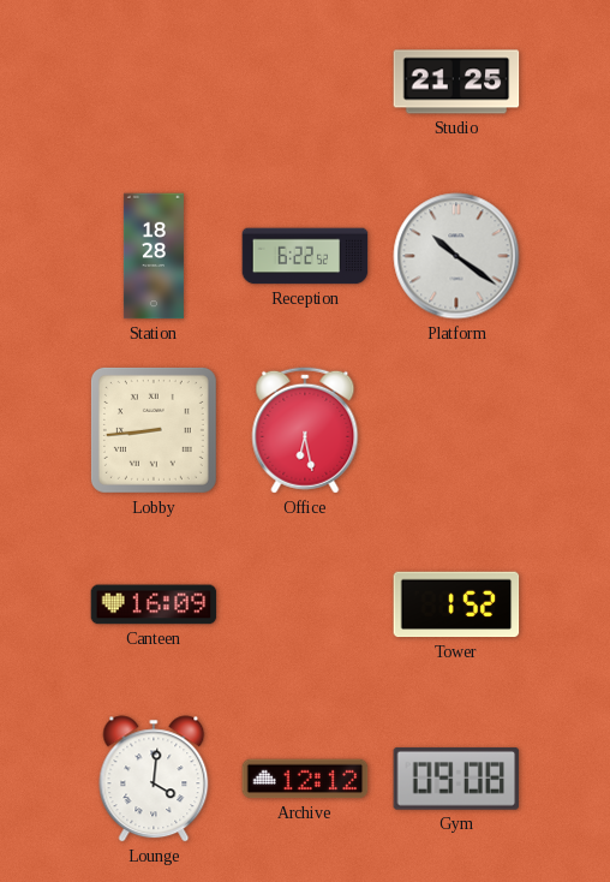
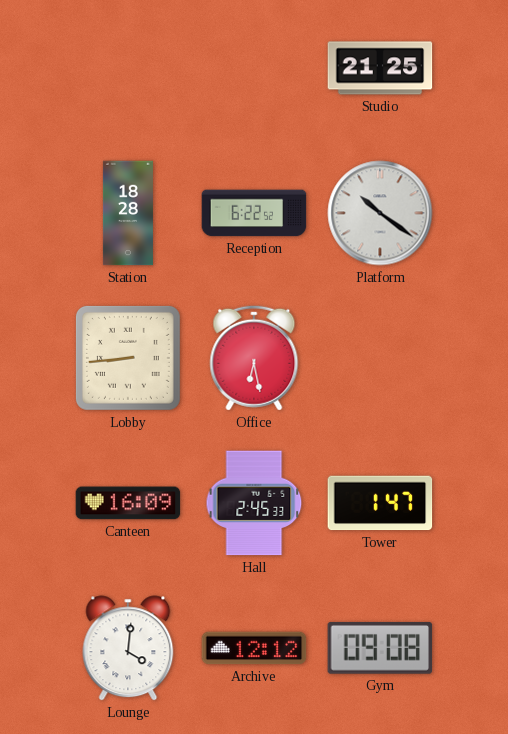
Hall: none -> 2:45
Tower: 1:52 -> 1:47
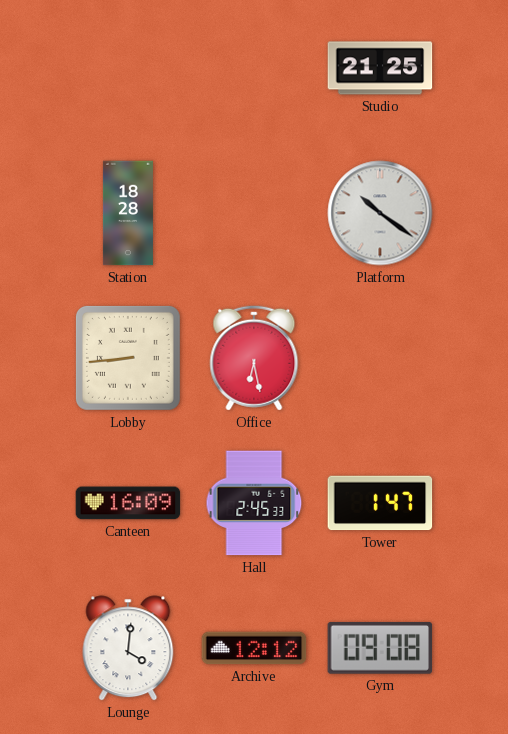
Reception: 6:22 -> none
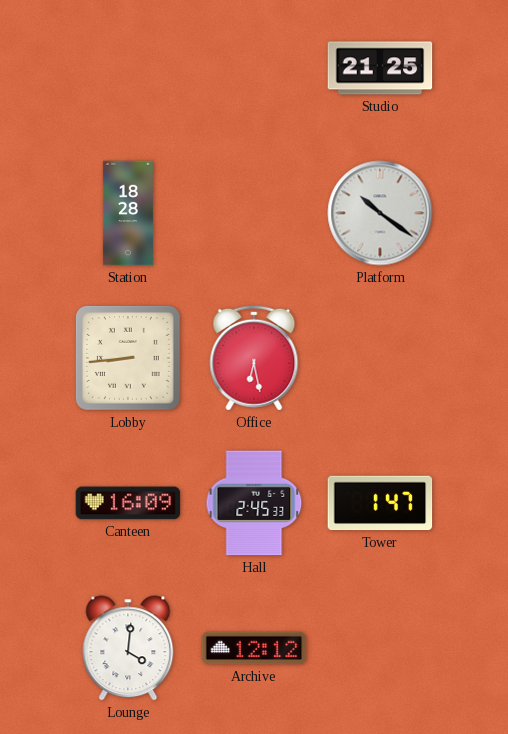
Gym: 09:08 -> none
